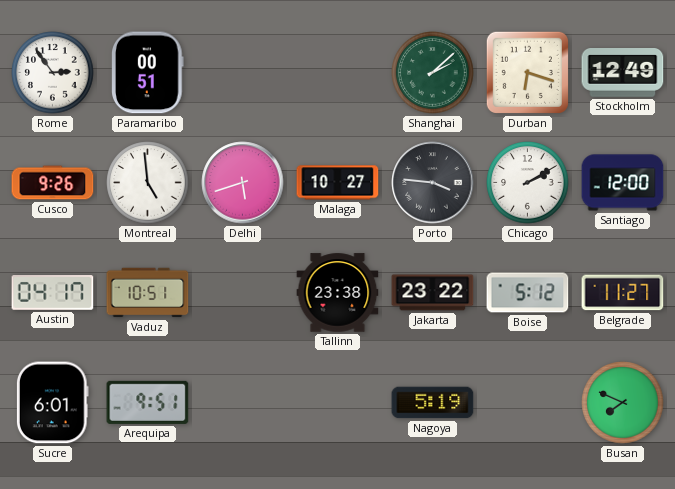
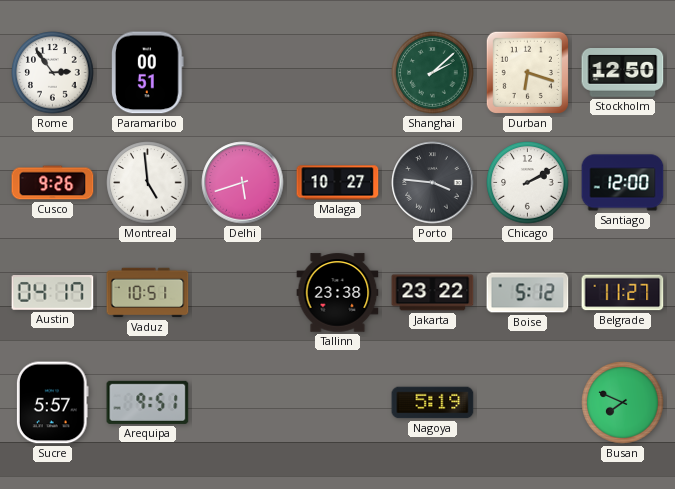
Stockholm: 12:49 -> 12:50
Sucre: 6:01 -> 5:57
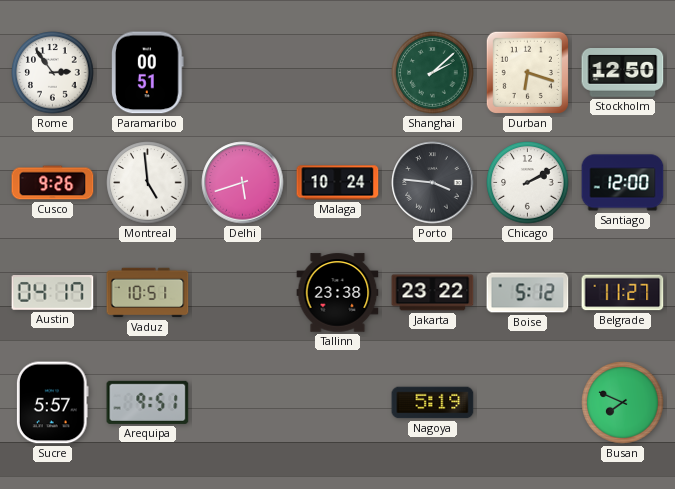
Malaga: 10:27 -> 10:24
